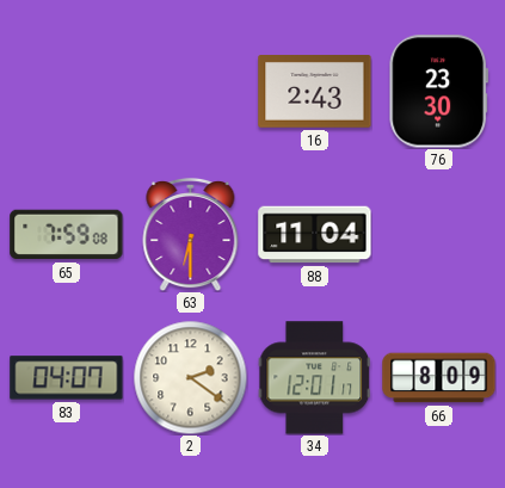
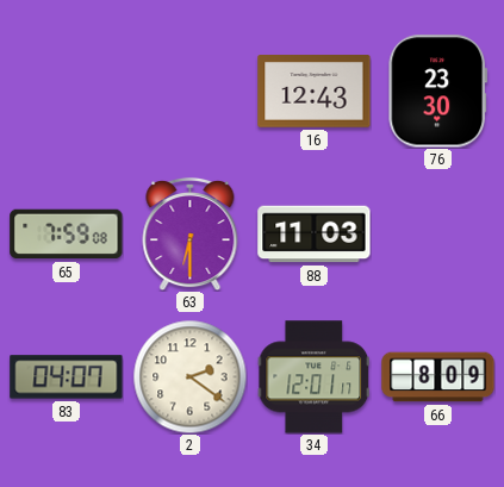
16: 2:43 -> 12:43
88: 11:04 -> 11:03
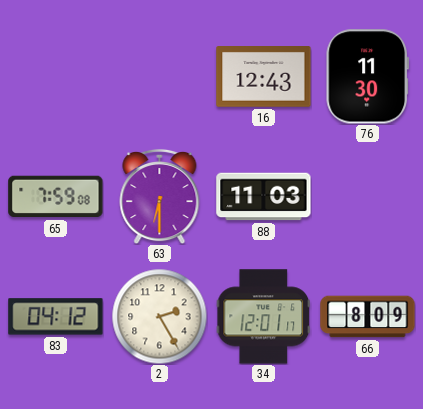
76: 23:30 -> 11:30
83: 04:07 -> 04:12
2: 2:21 -> 2:25
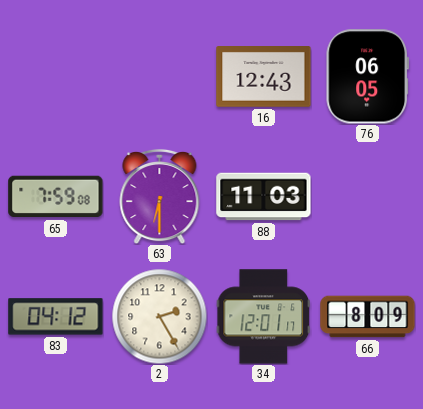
76: 11:30 -> 06:05
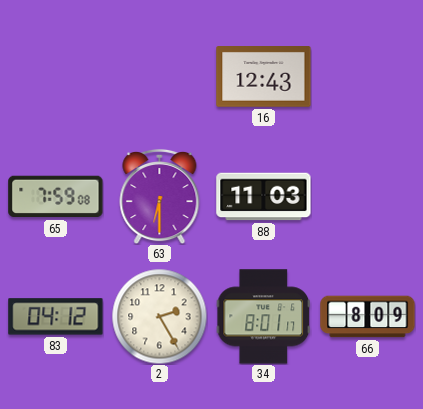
76: 06:05 -> none
34: 12:01 -> 8:01
